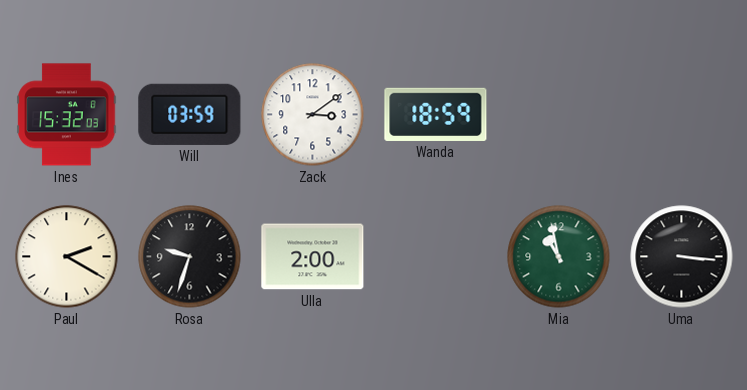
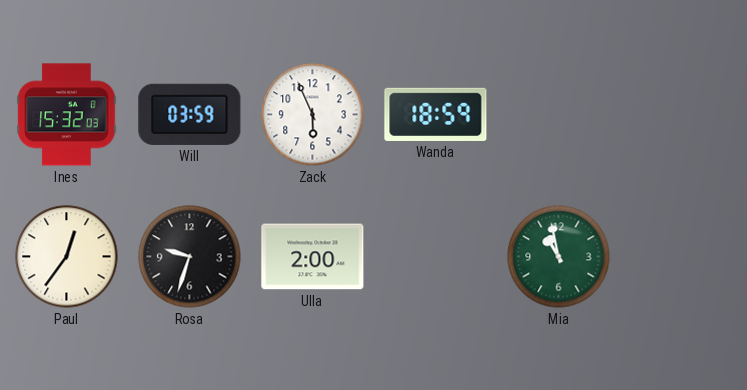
Zack: 3:09 -> 5:56
Paul: 2:20 -> 12:36
Uma: 3:16 -> none
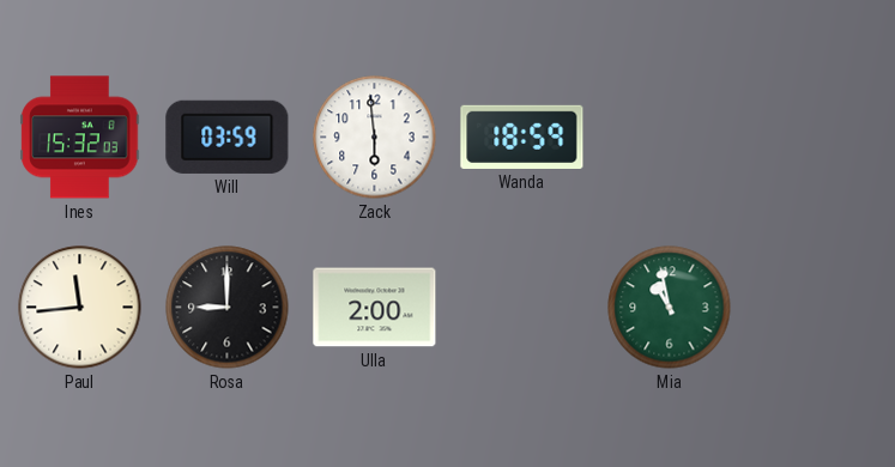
Zack: 5:56 -> 5:59
Paul: 12:36 -> 11:44
Rosa: 9:33 -> 9:00
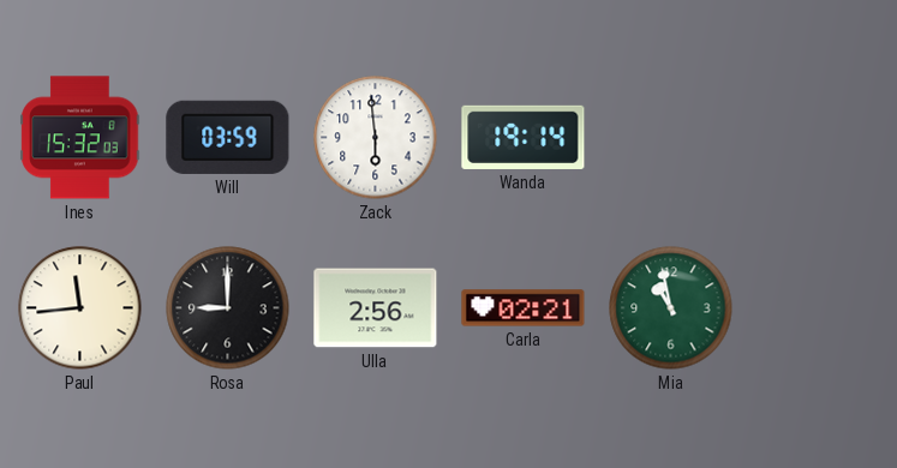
Wanda: 18:59 -> 19:14
Ulla: 2:00 -> 2:56
Carla: none -> 02:21
